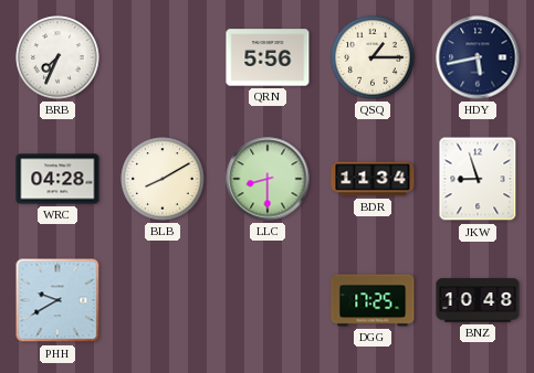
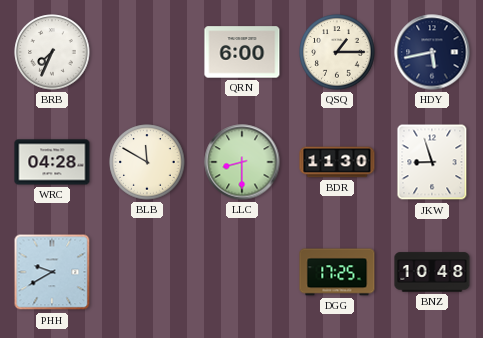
QRN: 5:56 -> 6:00
BLB: 8:10 -> 11:50
BDR: 11:34 -> 11:30
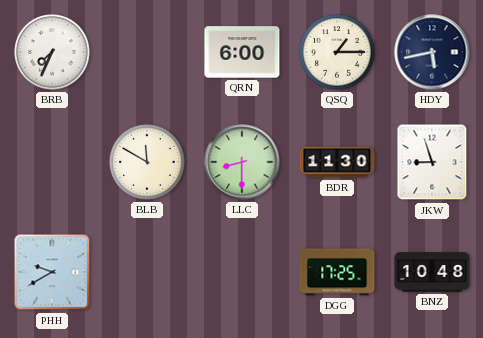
WRC: 04:28 -> none
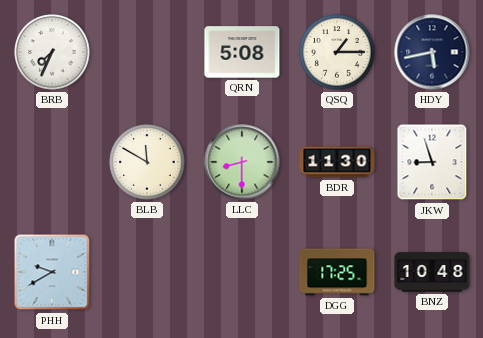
QRN: 6:00 -> 5:08
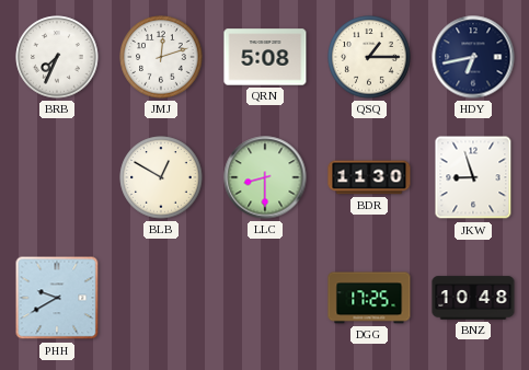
JMJ: none -> 12:12
HDY: 5:43 -> 6:43
BLB: 11:50 -> 12:50
